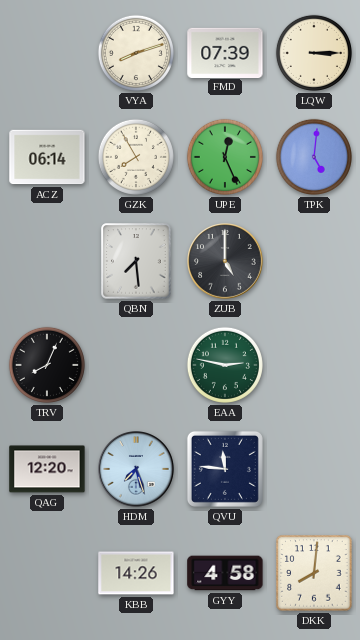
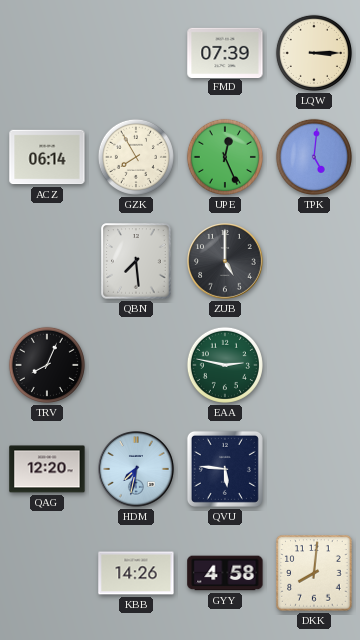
VYA: 8:12 -> none
HDM: 7:27 -> 7:32
QVU: 11:46 -> 5:46
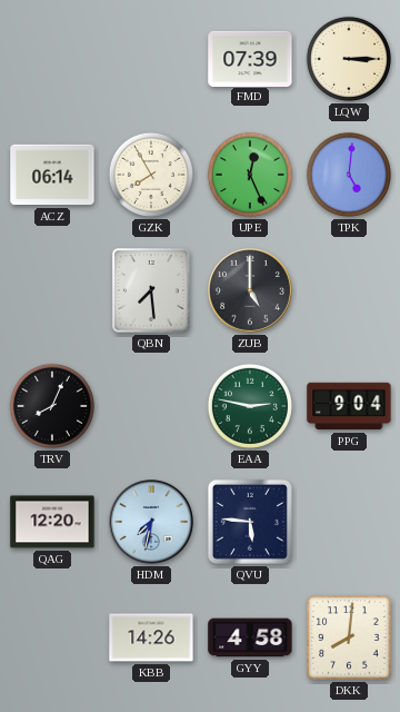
PPG: none -> 9:04
